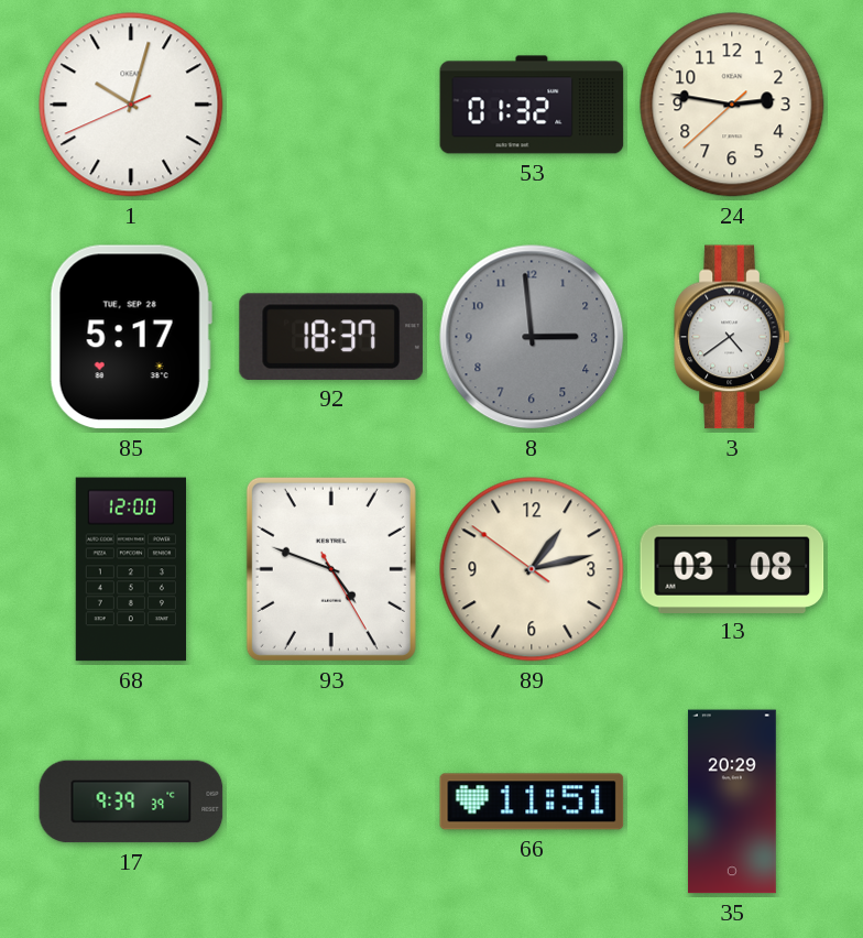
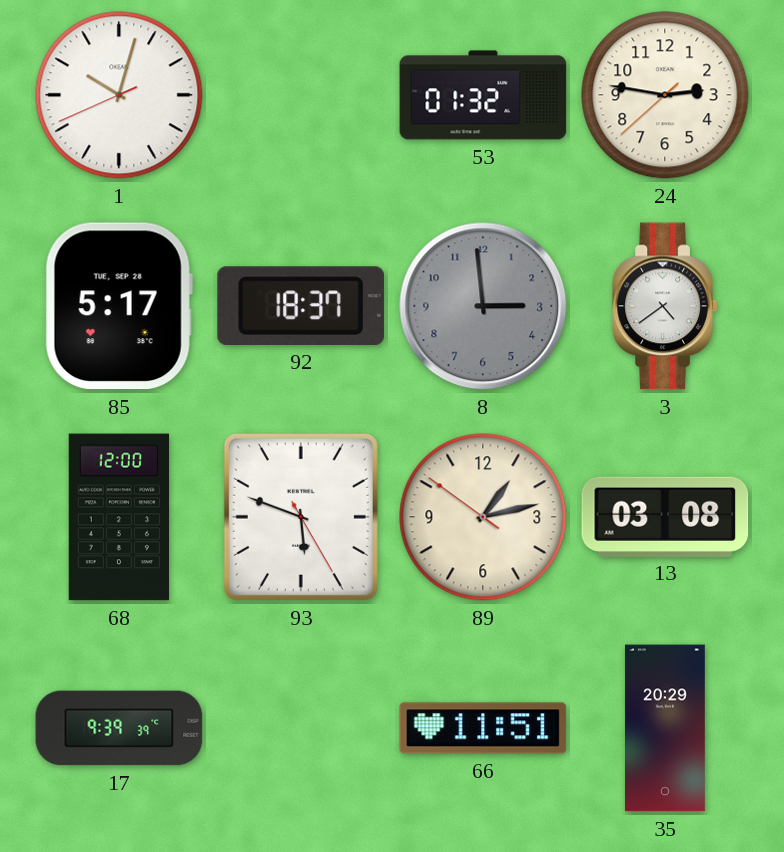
93: 4:48 -> 5:48
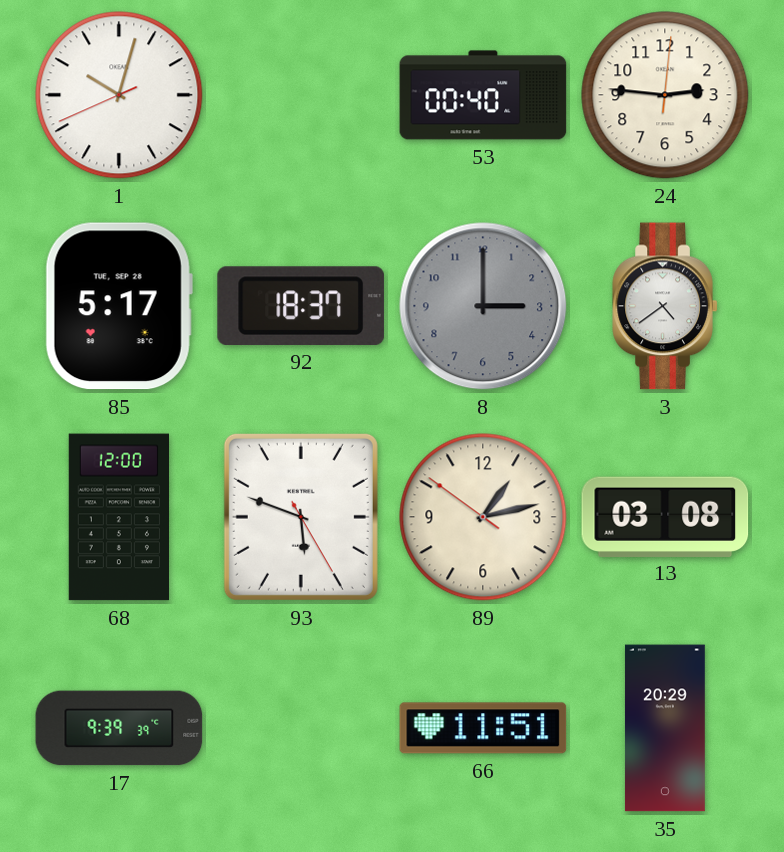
53: 01:32 -> 00:40
24: 2:46:38 -> 2:46:01
8: 2:59 -> 3:00
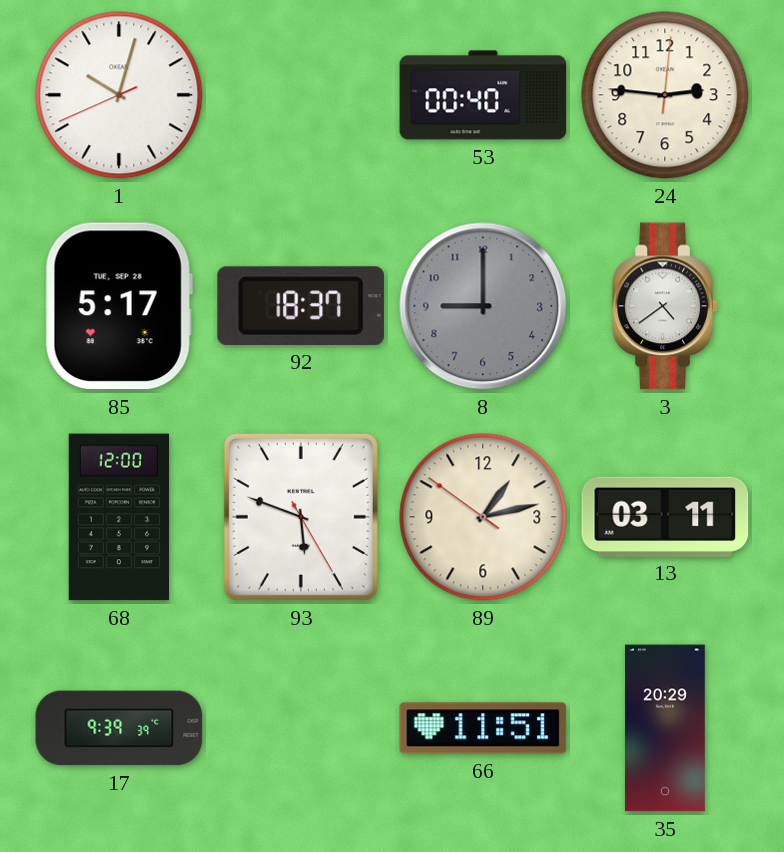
8: 3:00 -> 9:00
13: 03:08 -> 03:11
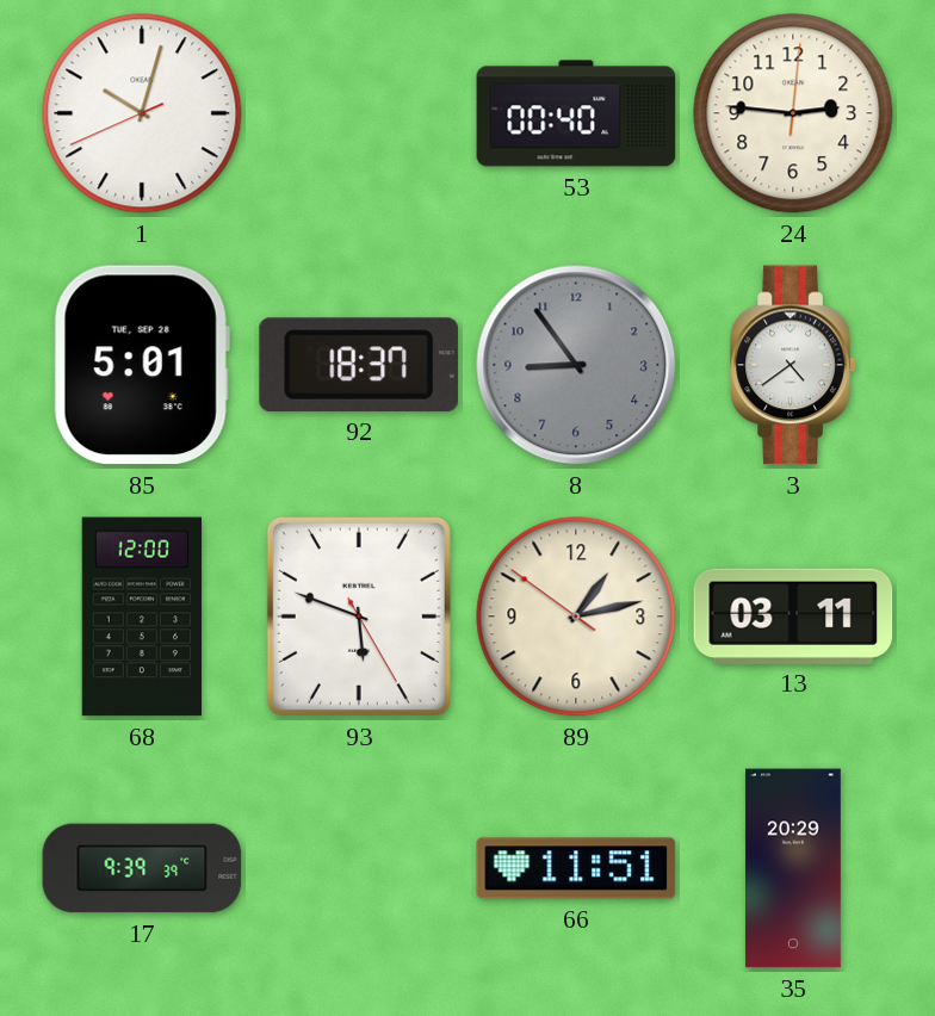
85: 5:17 -> 5:01
8: 9:00 -> 8:54
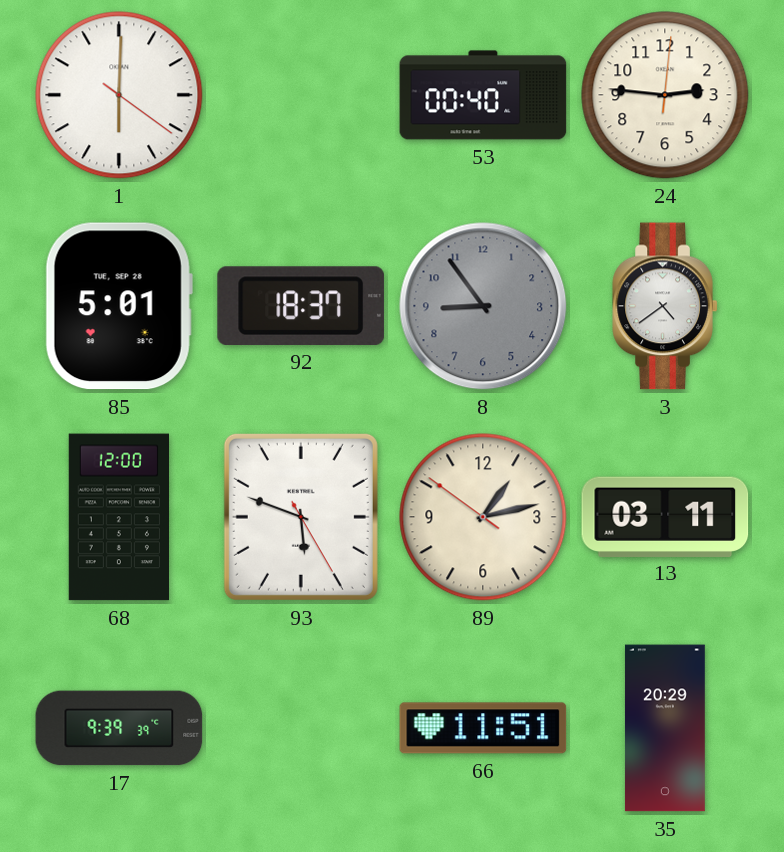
1: 10:02 -> 6:00
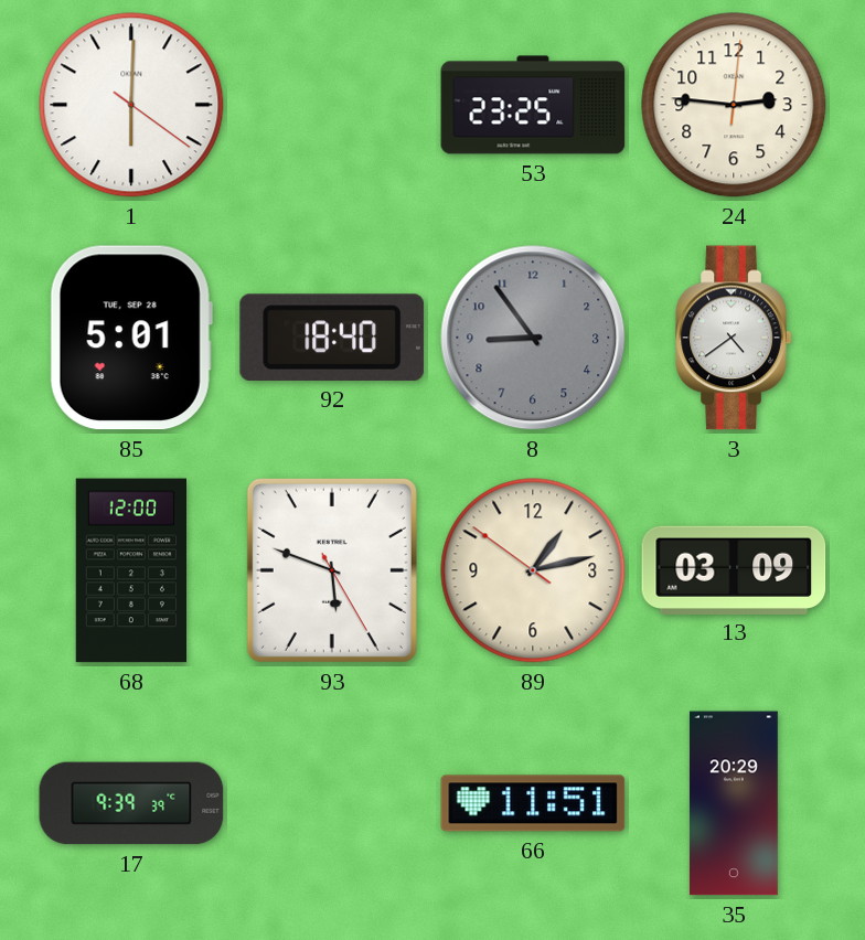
53: 00:40 -> 23:25
92: 18:37 -> 18:40
13: 03:11 -> 03:09
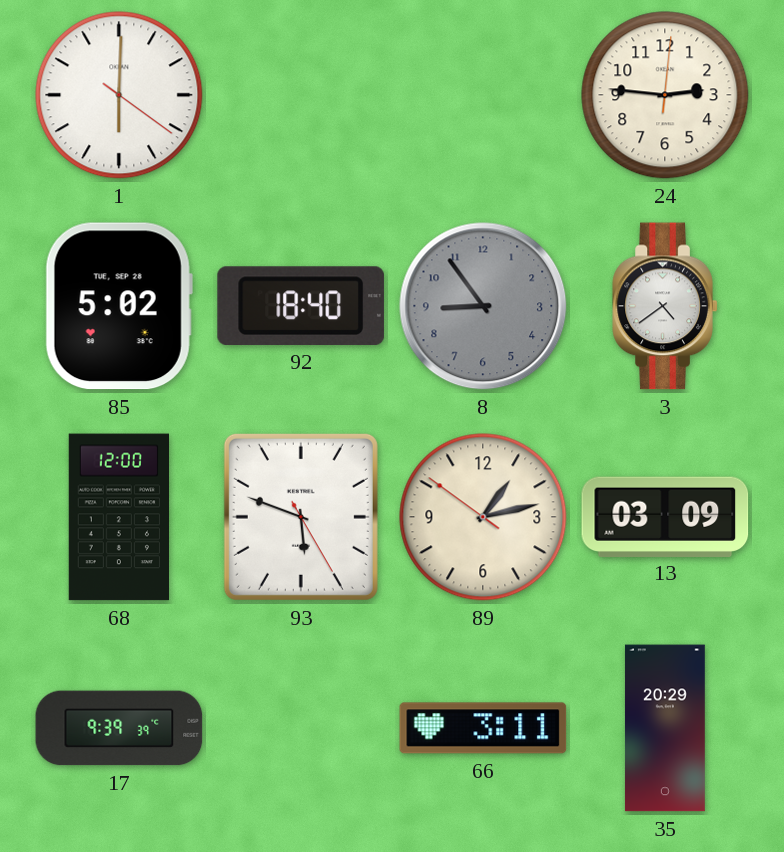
53: 23:25 -> none
85: 5:01 -> 5:02
66: 11:51 -> 3:11
